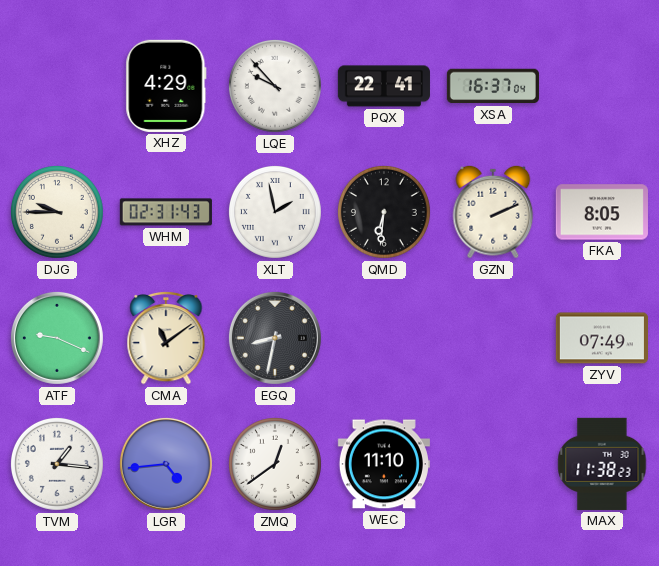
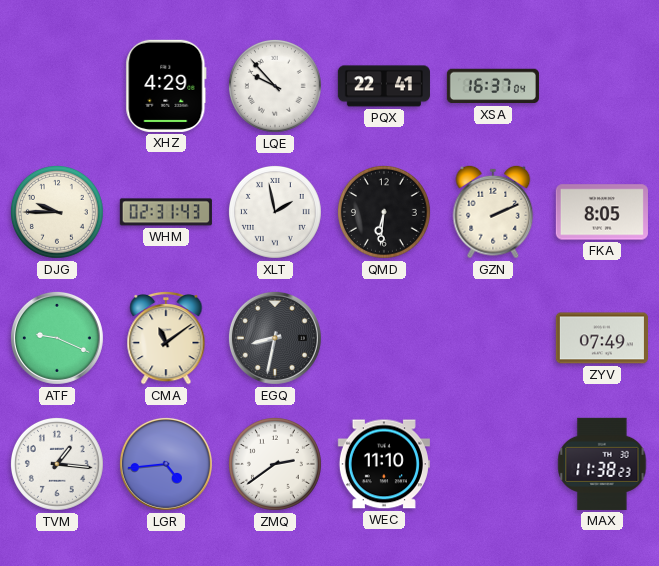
ZMQ: 12:39 -> 2:39
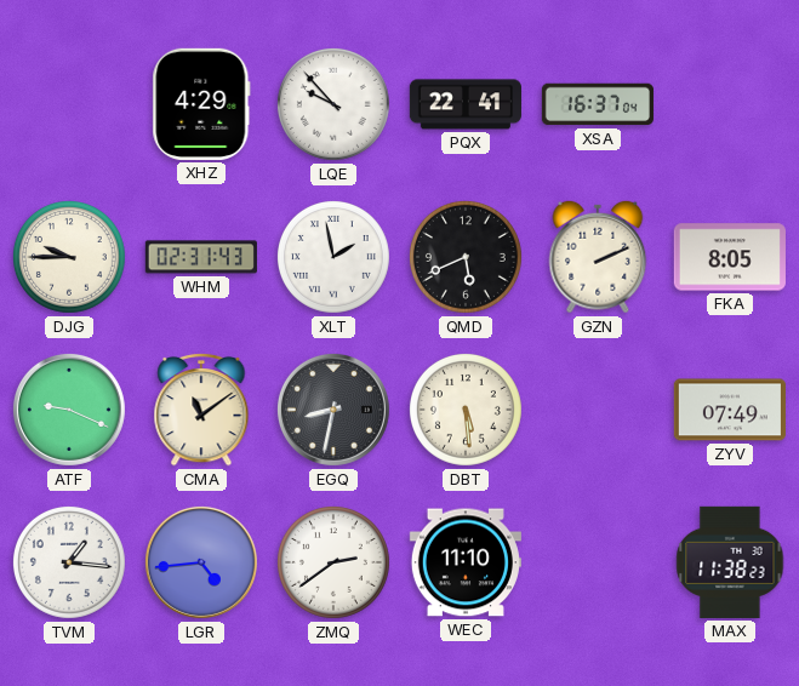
QMD: 6:31 -> 5:41
DBT: none -> 5:29
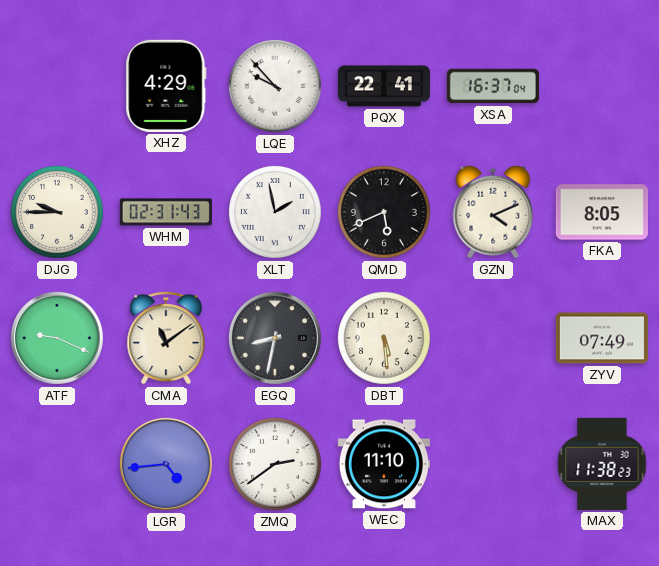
GZN: 2:11 -> 4:11
TVM: 1:16 -> none
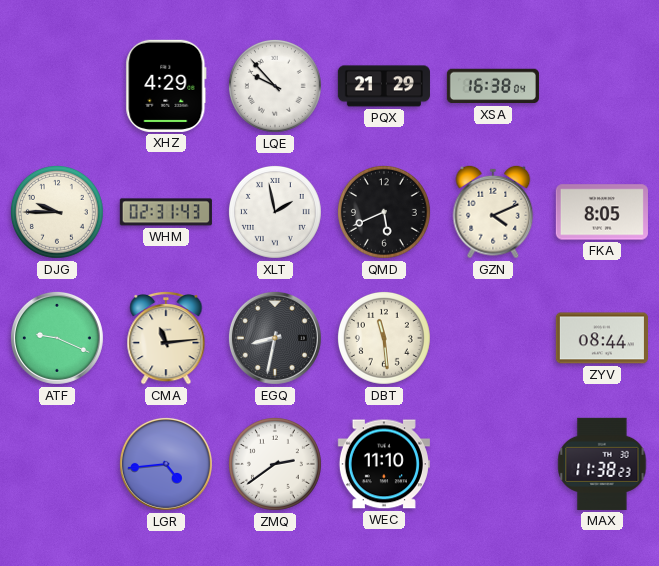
PQX: 22:41 -> 21:29
XSA: 16:37 -> 16:38
CMA: 11:09 -> 11:14
DBT: 5:29 -> 11:29
ZYV: 07:49 -> 08:44
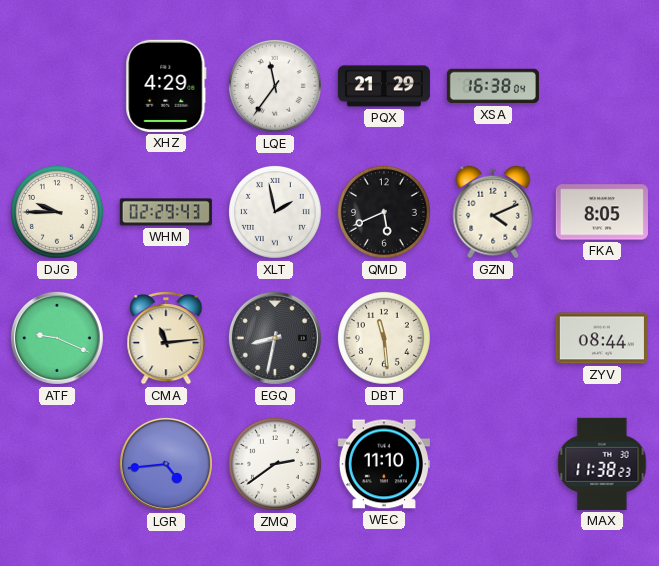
LQE: 9:53 -> 11:36
WHM: 02:31 -> 02:29
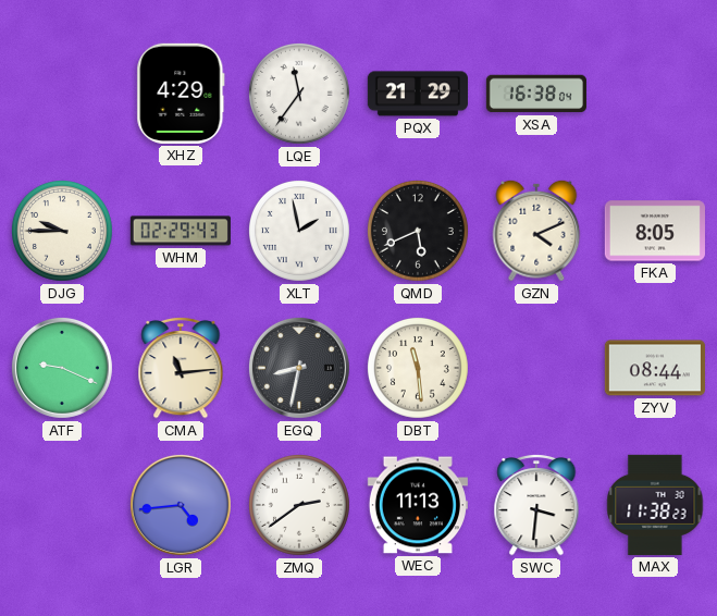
WEC: 11:10 -> 11:13
SWC: none -> 3:31
